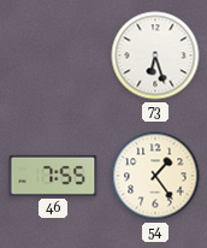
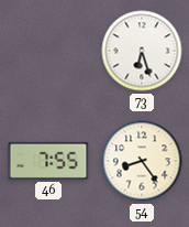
54: 1:24 -> 8:24
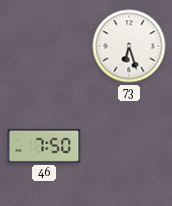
46: 7:55 -> 7:50
54: 8:24 -> none
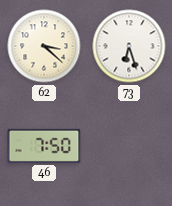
62: none -> 3:22
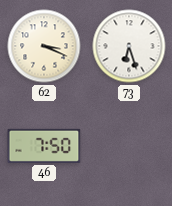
62: 3:22 -> 3:19
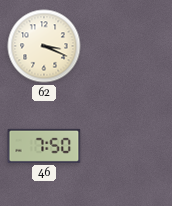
73: 6:27 -> none
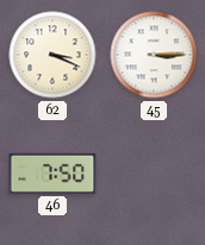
45: none -> 3:15
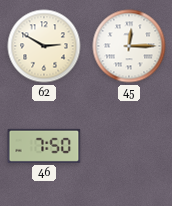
62: 3:19 -> 2:50
45: 3:15 -> 12:15
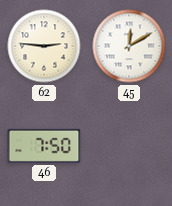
62: 2:50 -> 2:46
45: 12:15 -> 12:10
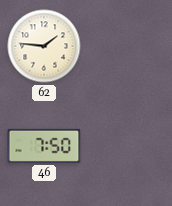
62: 2:46 -> 1:46
45: 12:10 -> none
